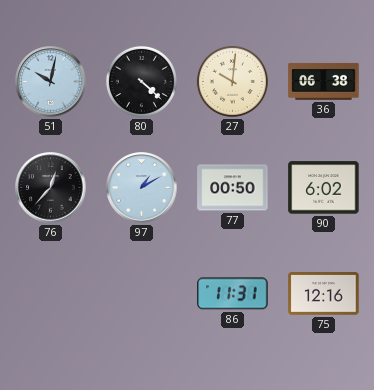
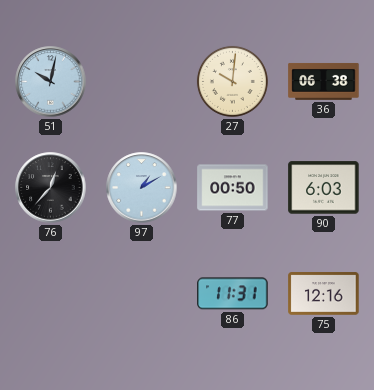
80: 4:22 -> none
90: 6:02 -> 6:03
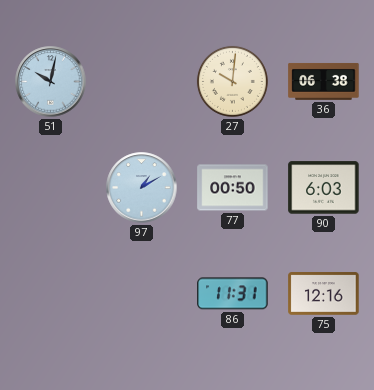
76: 12:37 -> none
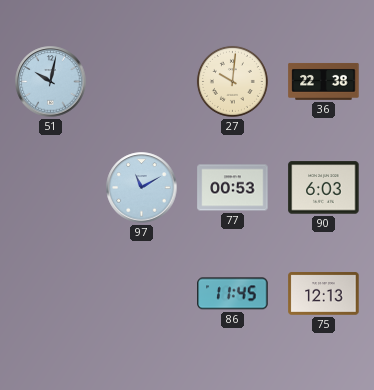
36: 06:38 -> 22:38
97: 1:10 -> 11:10
77: 00:50 -> 00:53
86: 11:31 -> 11:45
75: 12:16 -> 12:13
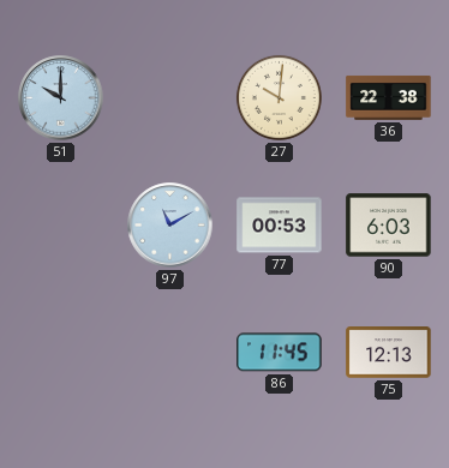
51: 10:02 -> 10:00
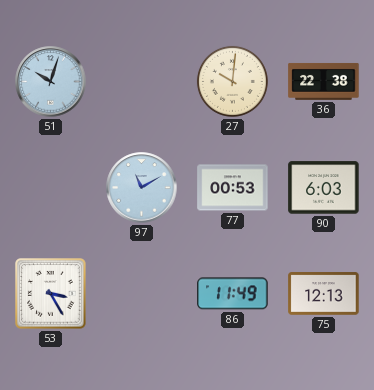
51: 10:00 -> 10:03
53: none -> 3:25
86: 11:45 -> 11:49
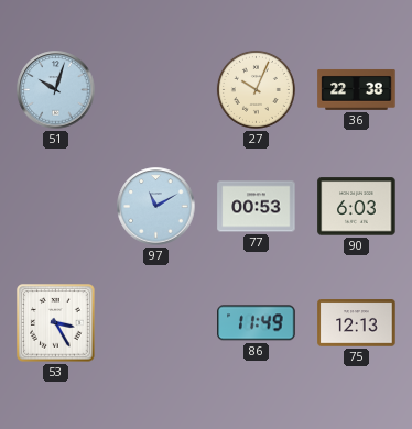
27: 10:01 -> 10:04
